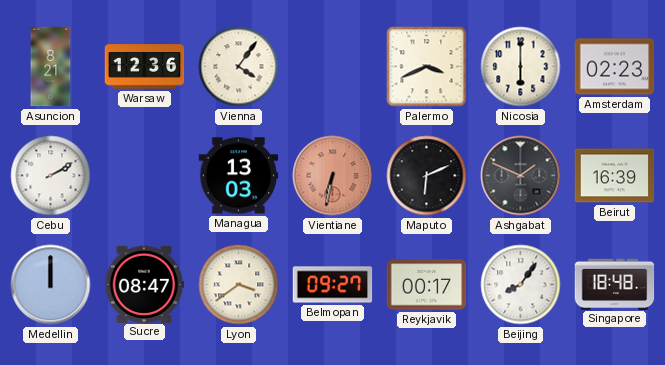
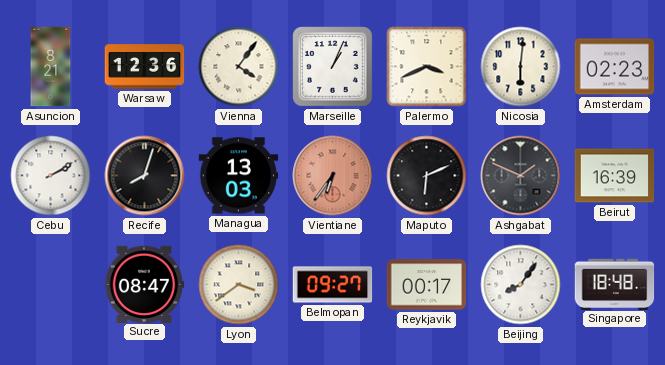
Marseille: none -> 1:04
Nicosia: 6:00 -> 6:01
Recife: none -> 8:03
Vientiane: 6:32 -> 6:36
Medellin: 12:00 -> none
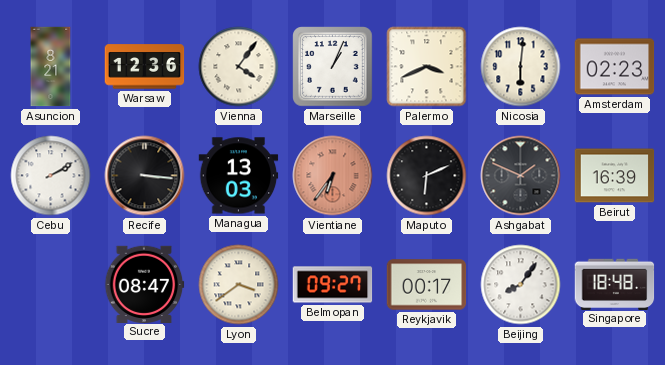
Recife: 8:03 -> 3:16
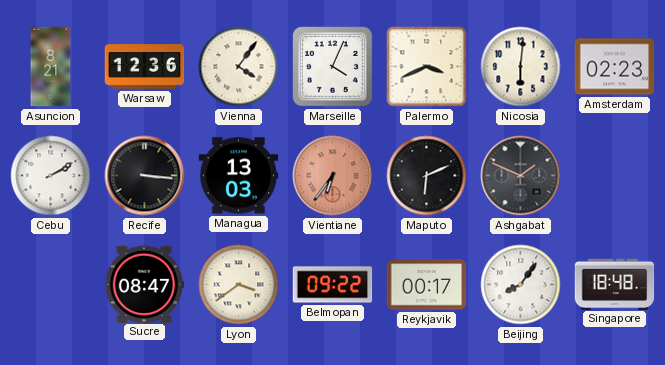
Marseille: 1:04 -> 4:04
Beirut: 16:39 -> none
Belmopan: 09:27 -> 09:22
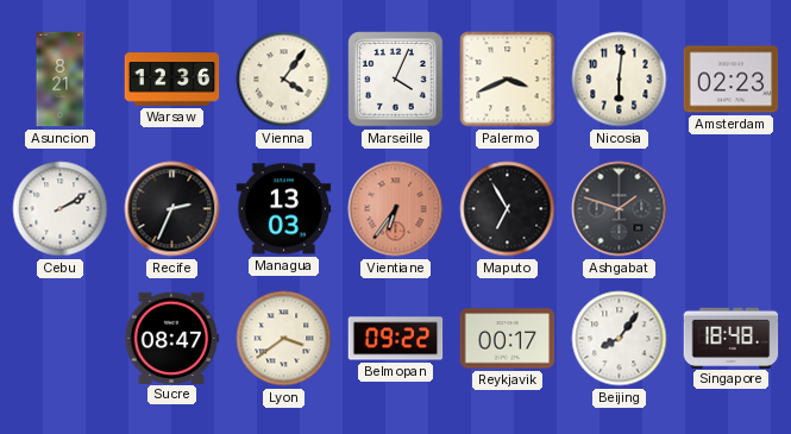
Recife: 3:16 -> 2:34
Maputo: 6:11 -> 6:55
Ashgabat: 1:49 -> 1:48
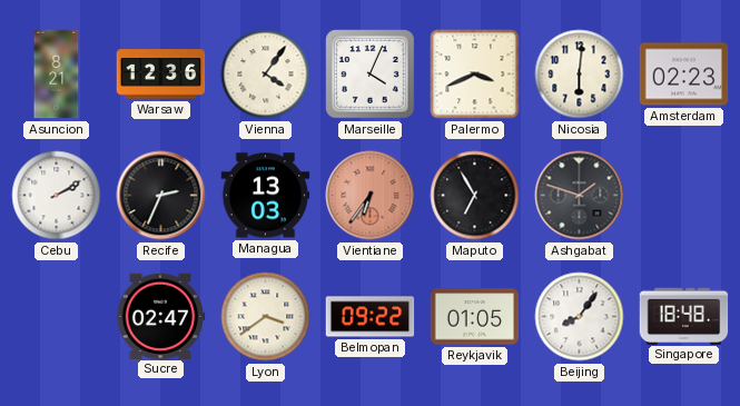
Sucre: 08:47 -> 02:47
Reykjavik: 00:17 -> 01:05
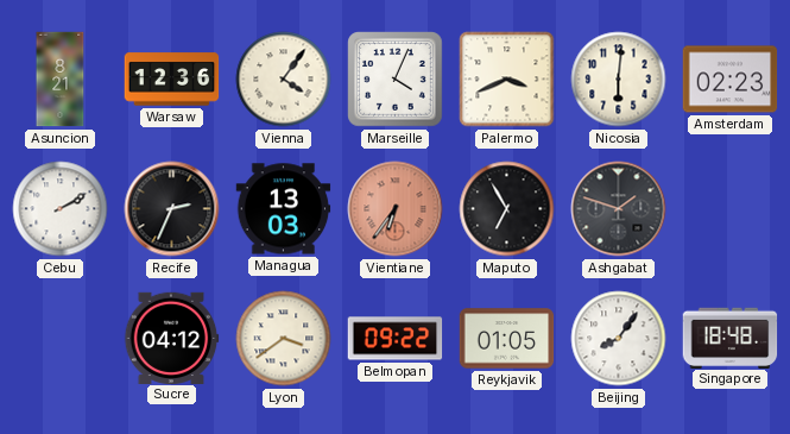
Sucre: 02:47 -> 04:12
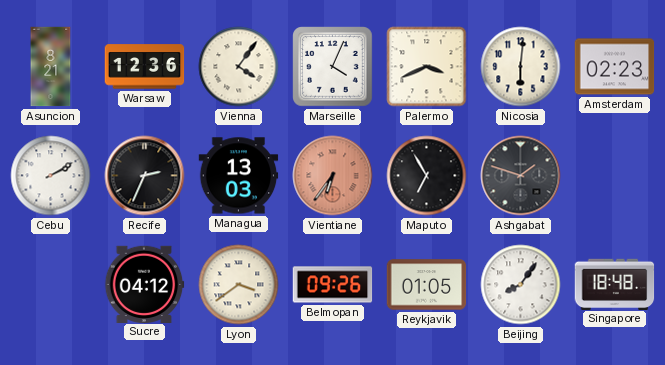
Belmopan: 09:22 -> 09:26
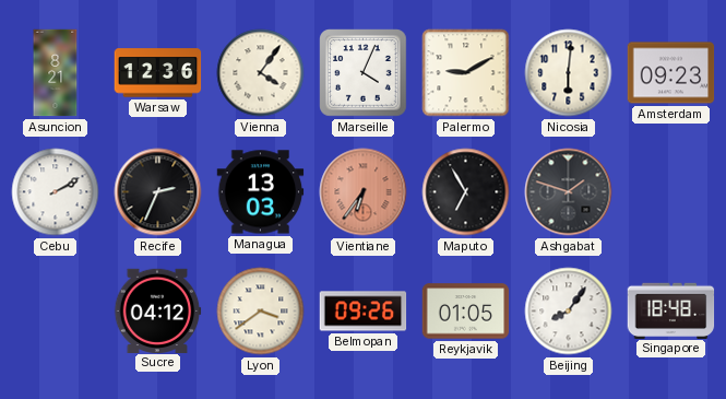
Palermo: 3:41 -> 9:10
Amsterdam: 02:23 -> 09:23
